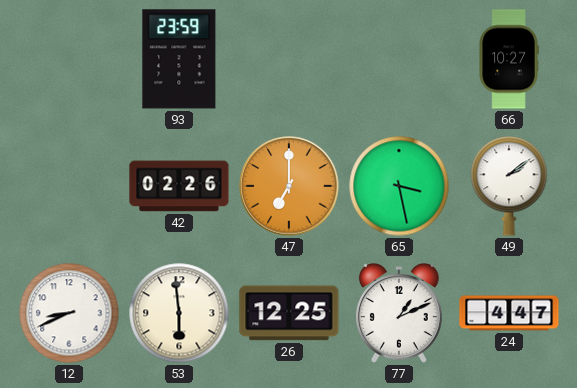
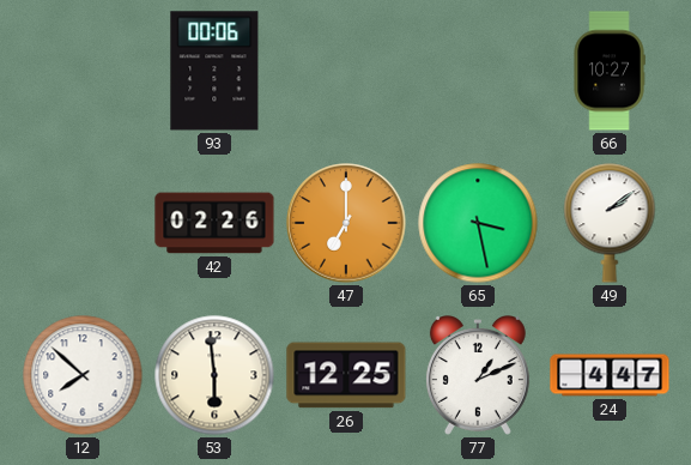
93: 23:59 -> 00:06
12: 8:41 -> 7:52
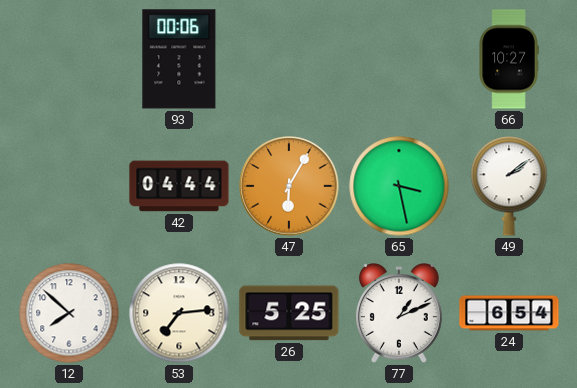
42: 02:26 -> 04:44
47: 7:00 -> 6:05
53: 5:59 -> 7:14
26: 12:25 -> 5:25
24: 4:47 -> 6:54
